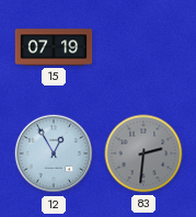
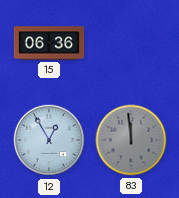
15: 07:19 -> 06:36
83: 2:31 -> 11:59
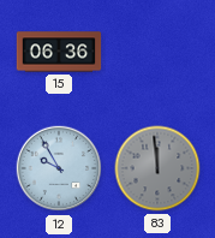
12: 12:55 -> 9:55
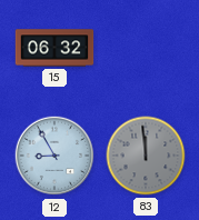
15: 06:36 -> 06:32
12: 9:55 -> 8:55
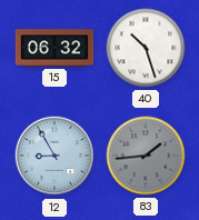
40: none -> 10:27
83: 11:59 -> 1:44
